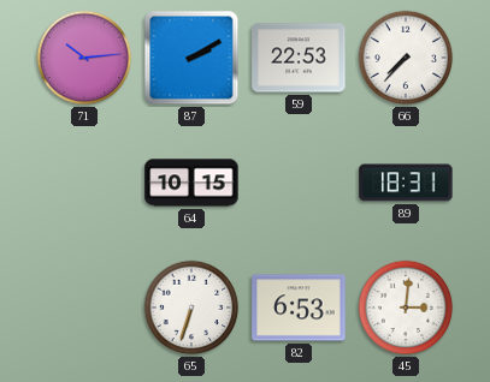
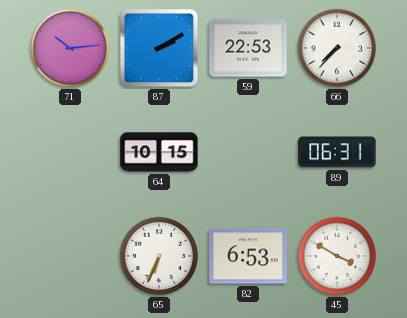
89: 18:31 -> 06:31
65: 6:33 -> 6:34
45: 3:01 -> 3:50
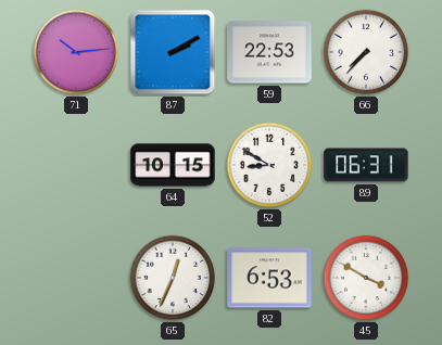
52: none -> 8:50
65: 6:34 -> 12:34
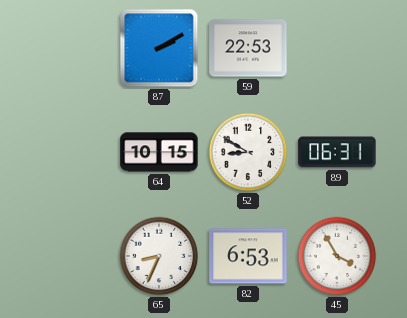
71: 10:14 -> none
66: 7:37 -> none
65: 12:34 -> 8:34
45: 3:50 -> 3:55
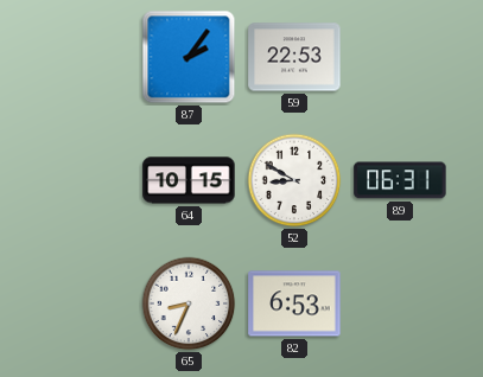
87: 2:10 -> 2:06
45: 3:55 -> none
